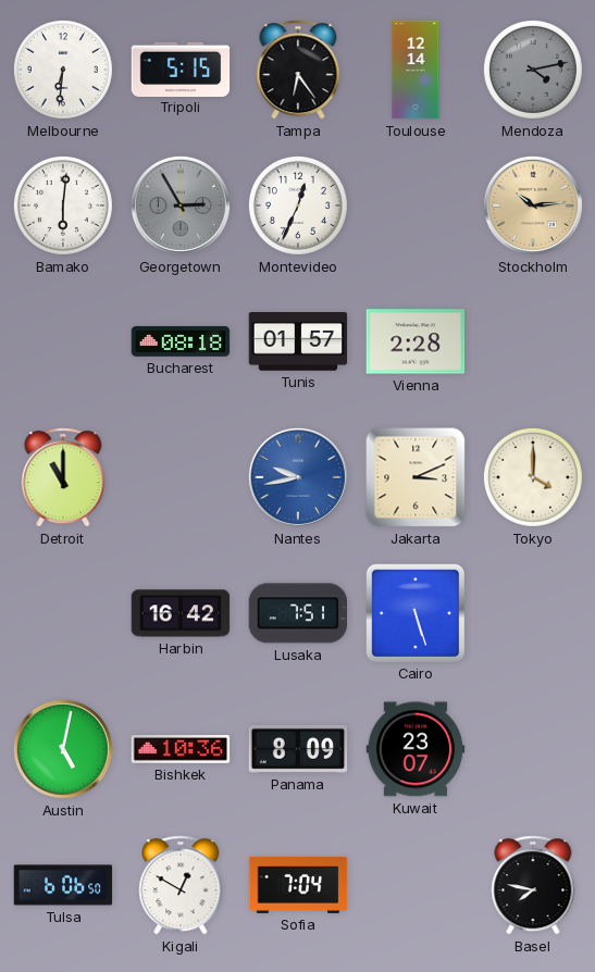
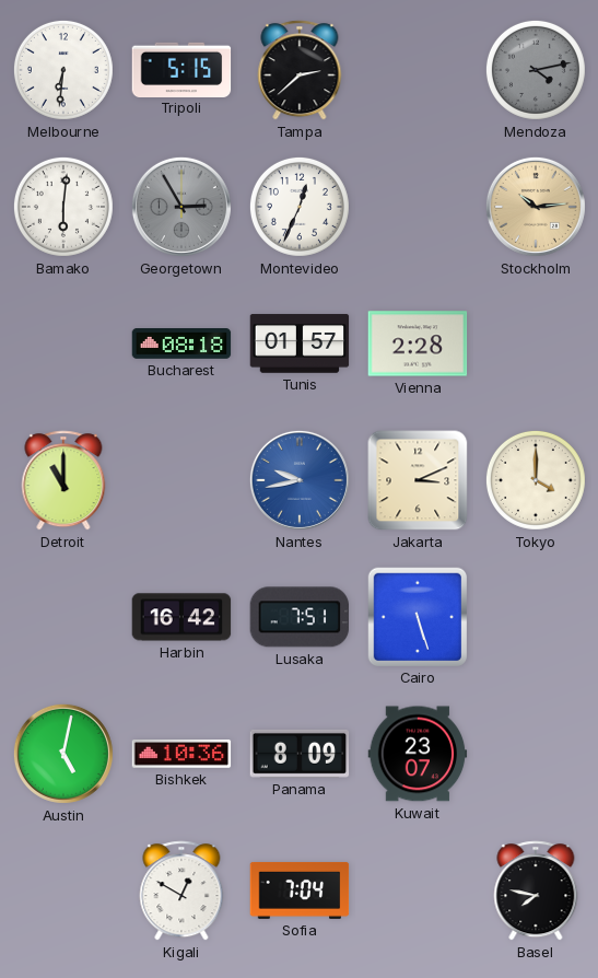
Tampa: 6:24 -> 2:38
Toulouse: 12:14 -> none
Tulsa: 6:06 -> none
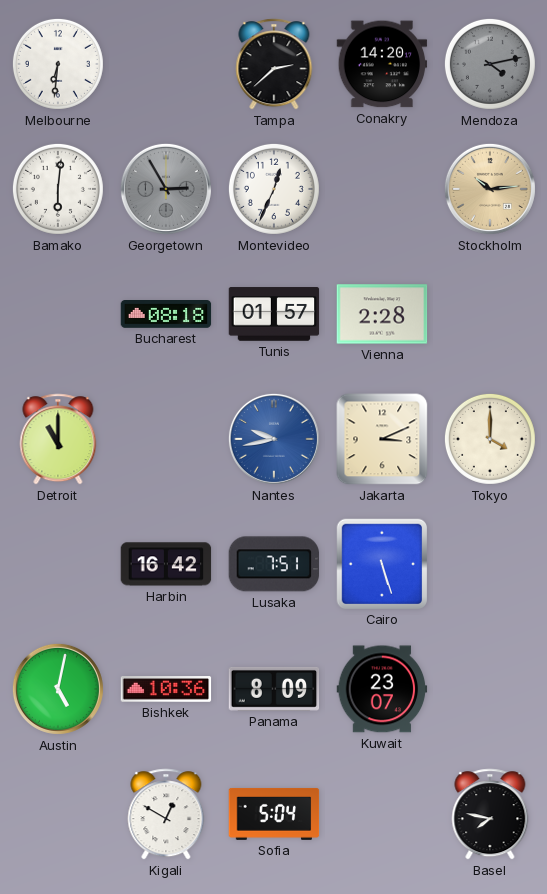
Tripoli: 5:15 -> none
Conakry: none -> 14:20
Sofia: 7:04 -> 5:04
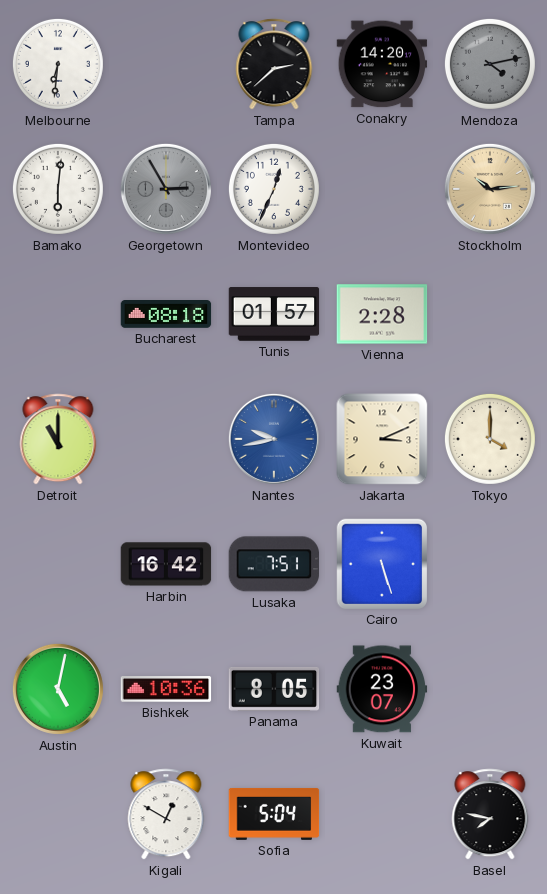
Panama: 8:09 -> 8:05
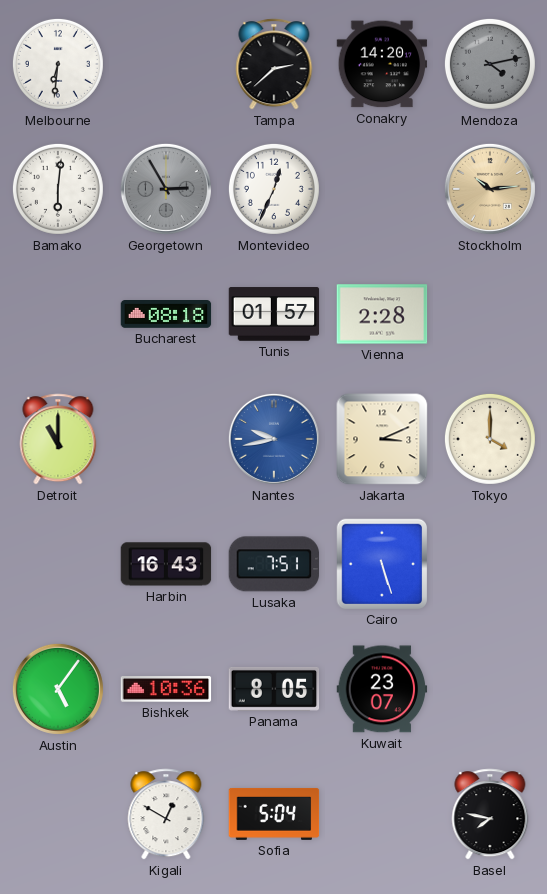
Harbin: 16:42 -> 16:43
Austin: 5:02 -> 5:06
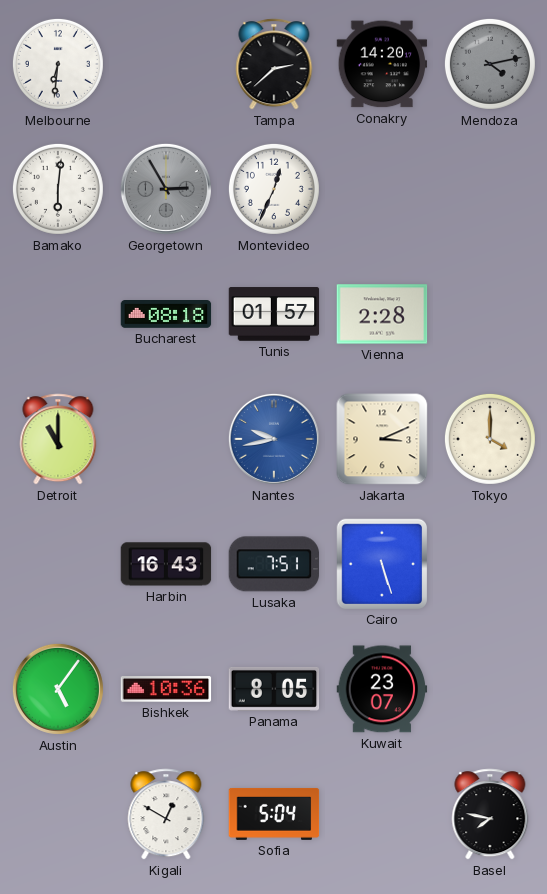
Stockholm: 10:14 -> none
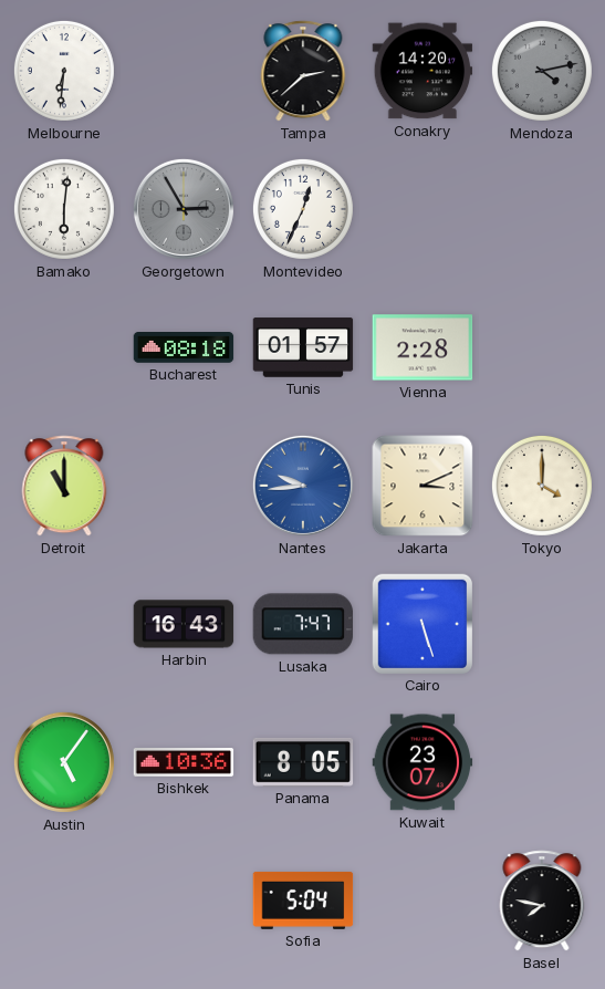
Nantes: 9:43 -> 9:44
Lusaka: 7:51 -> 7:47
Kigali: 12:50 -> none
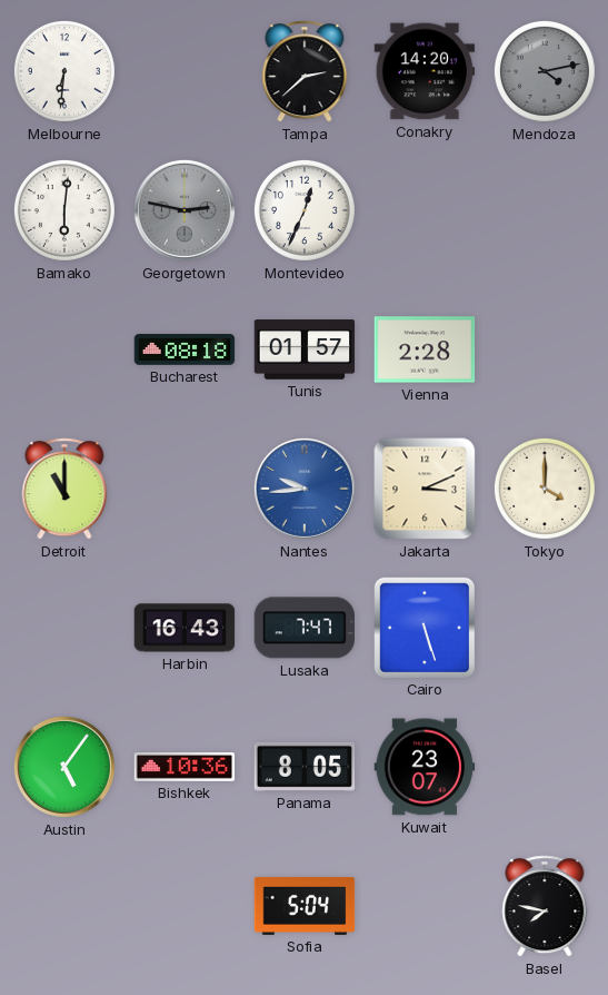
Georgetown: 2:55 -> 2:47
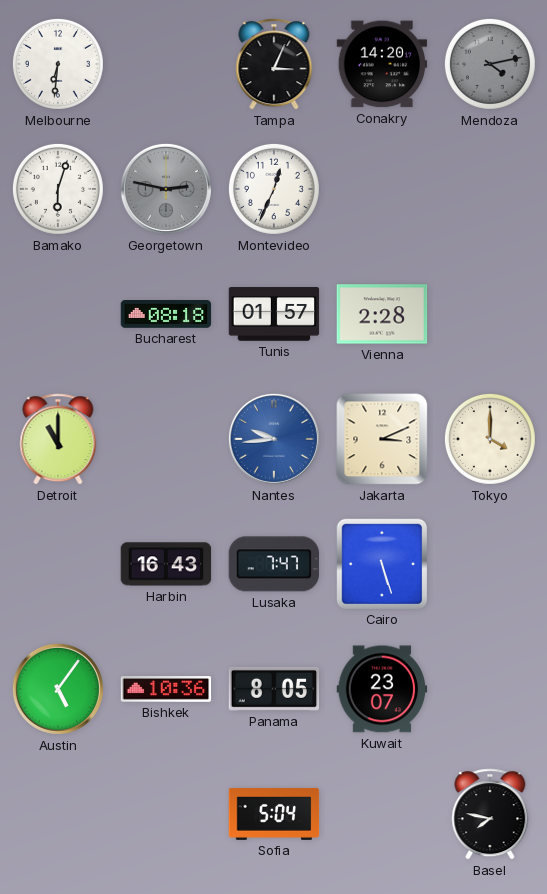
Tampa: 2:38 -> 3:04
Bamako: 6:01 -> 6:03
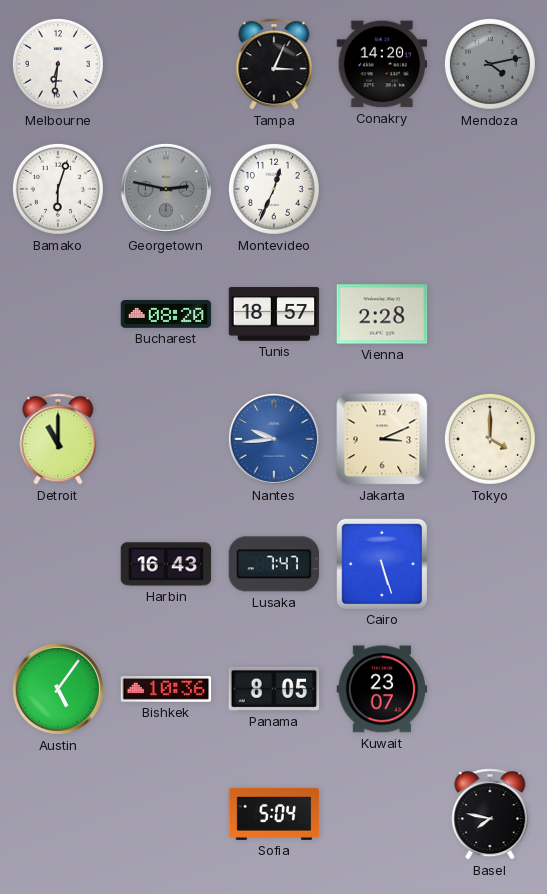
Bucharest: 08:18 -> 08:20
Tunis: 01:57 -> 18:57
